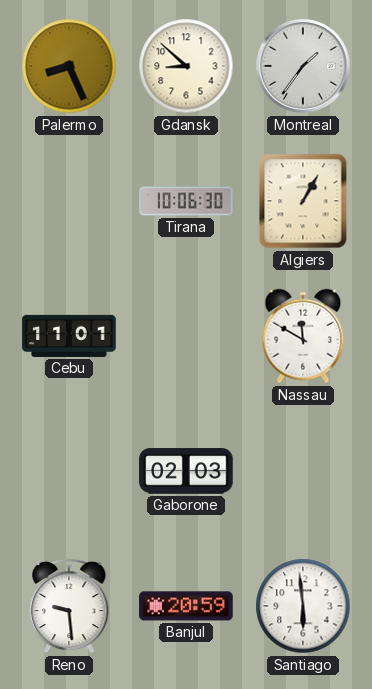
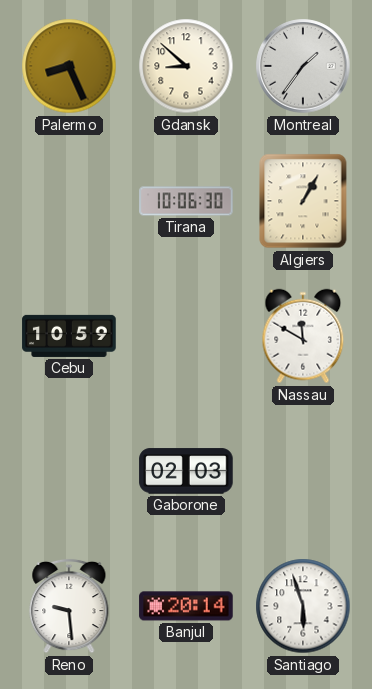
Cebu: 11:01 -> 10:59
Banjul: 20:59 -> 20:14
Santiago: 5:59 -> 5:57
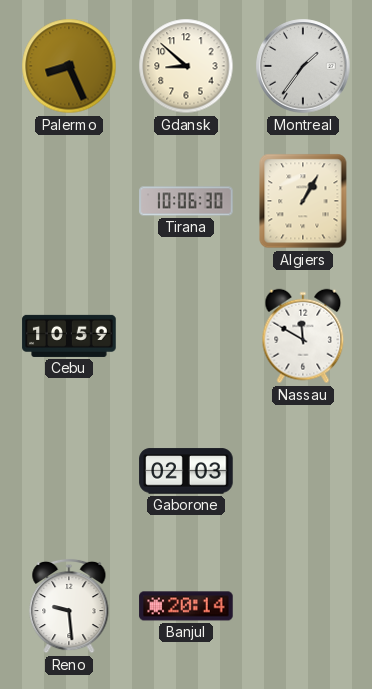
Santiago: 5:57 -> none
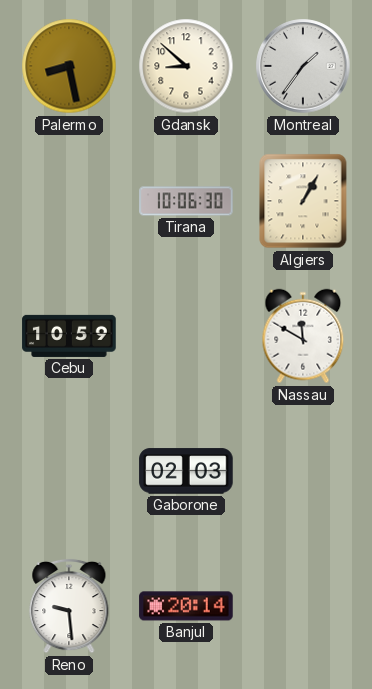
Palermo: 8:26 -> 8:28
